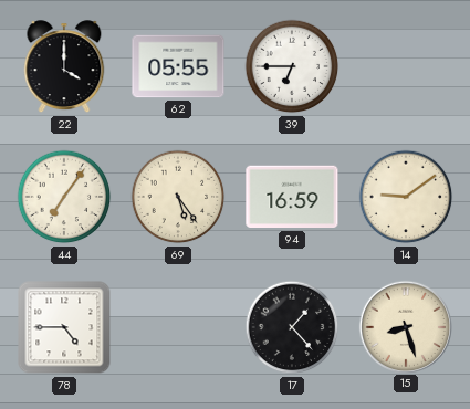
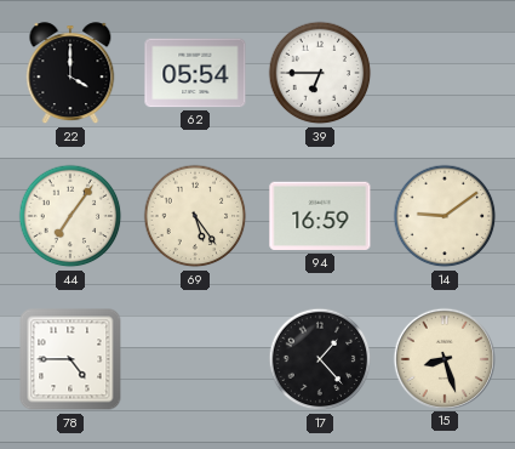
62: 05:55 -> 05:54
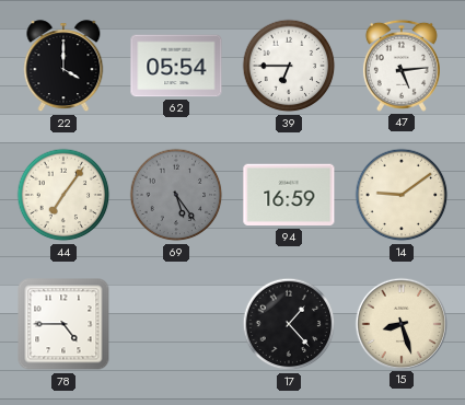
47: none -> 5:14
69 dial: cream -> grey
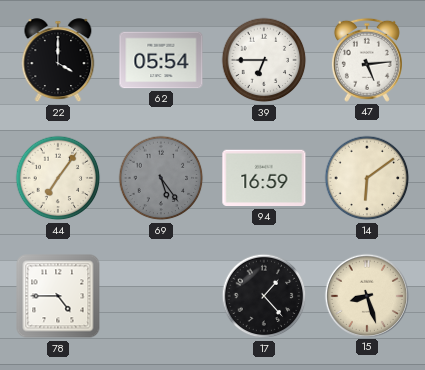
14: 9:09 -> 6:09
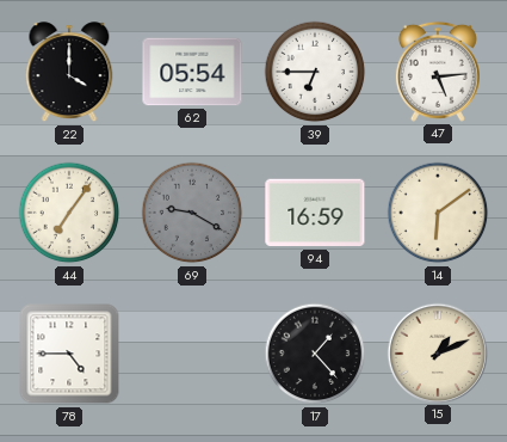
69: 5:24 -> 9:20
15: 8:27 -> 1:11
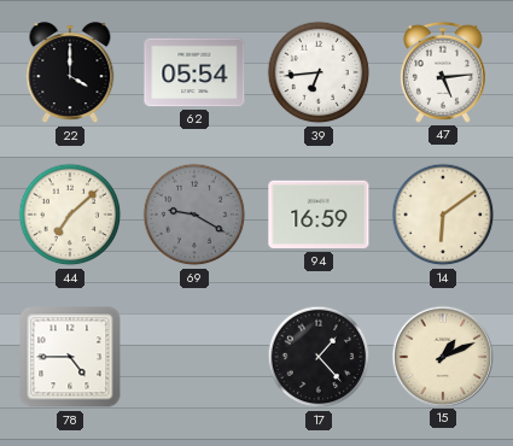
39: 6:45 -> 6:44
44: 7:06 -> 7:08
